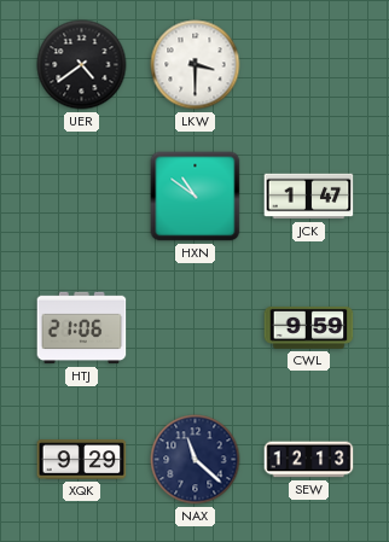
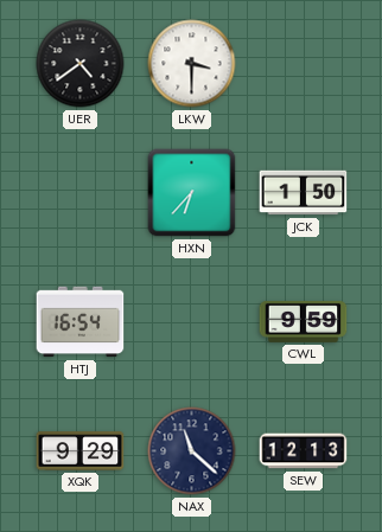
HXN: 10:51 -> 6:37
JCK: 1:47 -> 1:50
HTJ: 21:06 -> 16:54
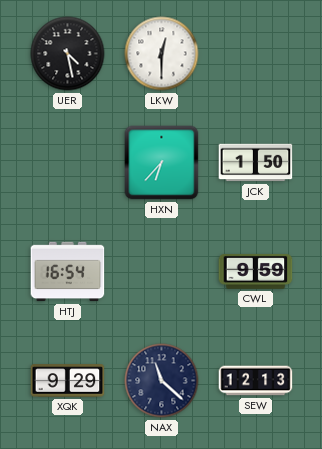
UER: 4:39 -> 4:28
LKW: 3:30 -> 12:30
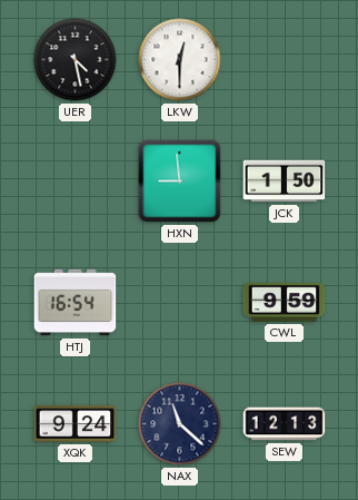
HXN: 6:37 -> 8:59
XQK: 9:29 -> 9:24
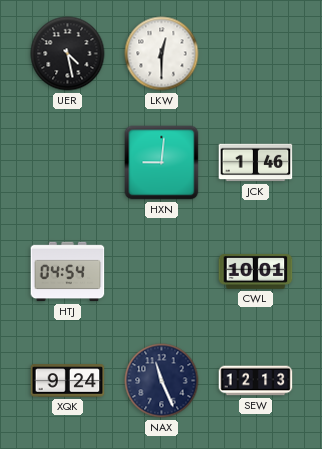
HXN: 8:59 -> 9:01
JCK: 1:50 -> 1:46
HTJ: 16:54 -> 04:54
CWL: 9:59 -> 10:01
NAX: 11:22 -> 11:26
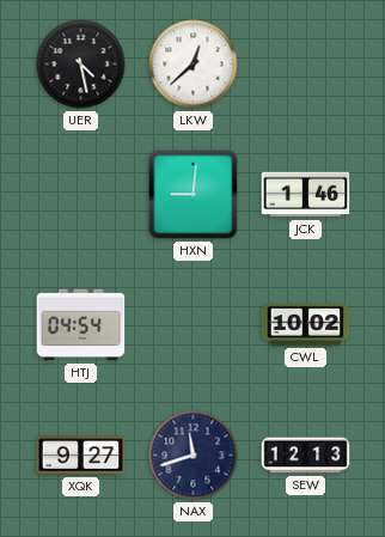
LKW: 12:30 -> 12:38
CWL: 10:01 -> 10:02
XQK: 9:24 -> 9:27
NAX: 11:26 -> 11:42
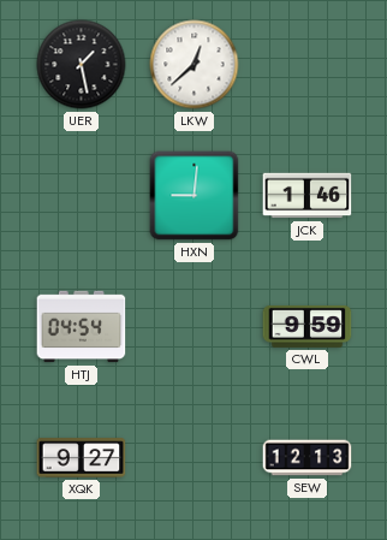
UER: 4:28 -> 1:28
CWL: 10:02 -> 9:59
NAX: 11:42 -> none
